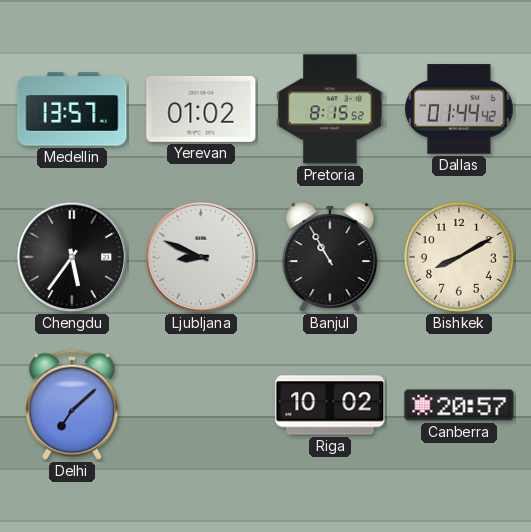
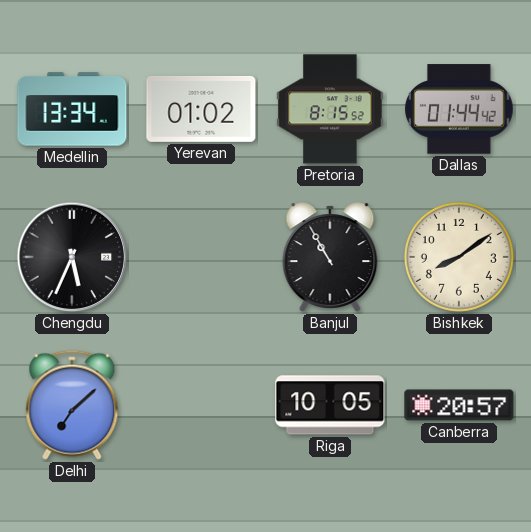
Medellin: 13:57 -> 13:34
Chengdu: 5:36 -> 5:34
Ljubljana: 8:49 -> none
Bishkek: 8:10 -> 8:09
Riga: 10:02 -> 10:05
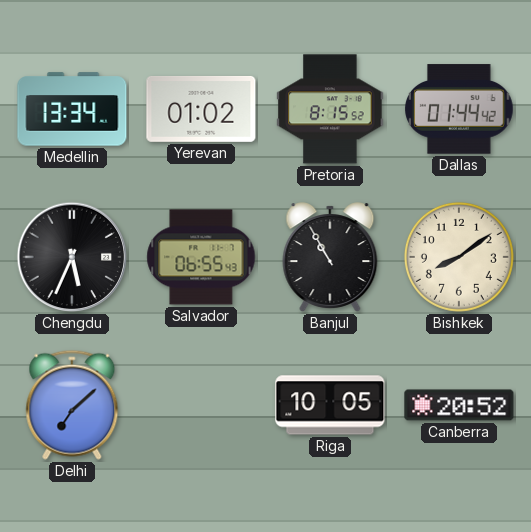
Salvador: none -> 06:55
Canberra: 20:57 -> 20:52
